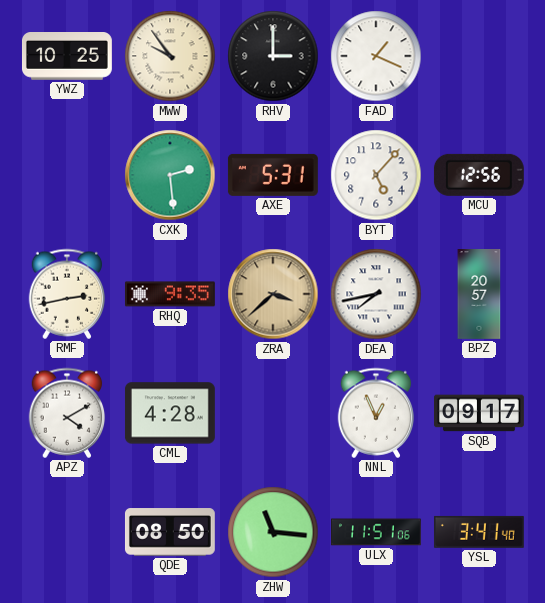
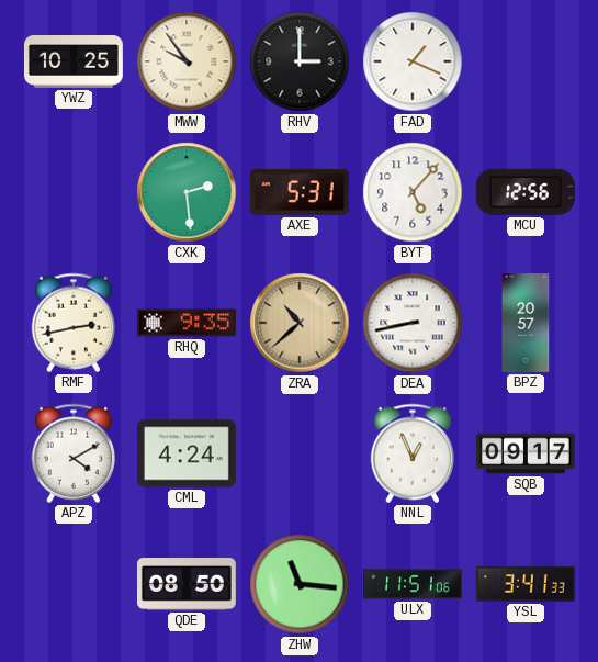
ZRA: 3:38 -> 10:38
DEA: 7:43 -> 8:43
CML: 4:28 -> 4:24
YSL: 3:41:40 -> 3:41:33
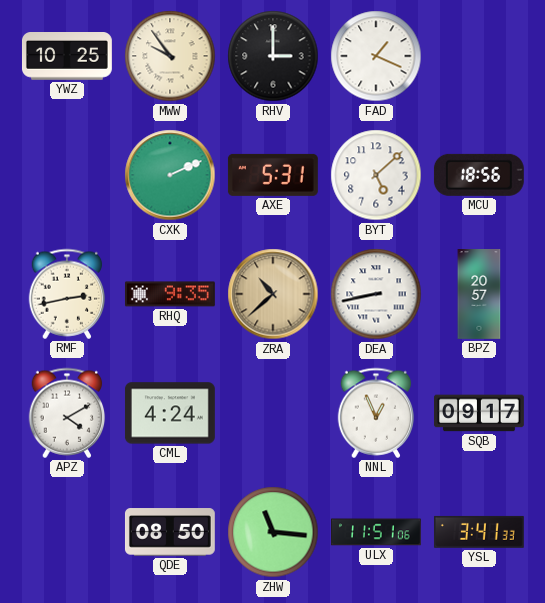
CXK: 2:29 -> 2:11
BYT: 5:07 -> 5:08
MCU: 12:56 -> 18:56
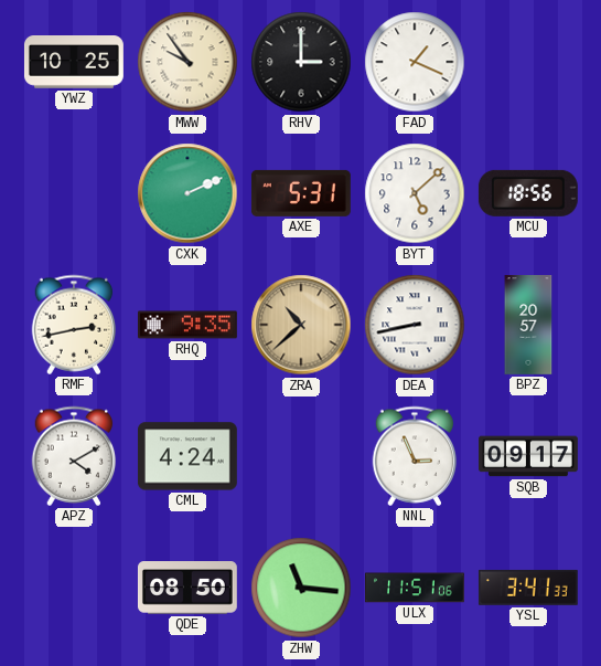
NNL: 12:56 -> 2:56
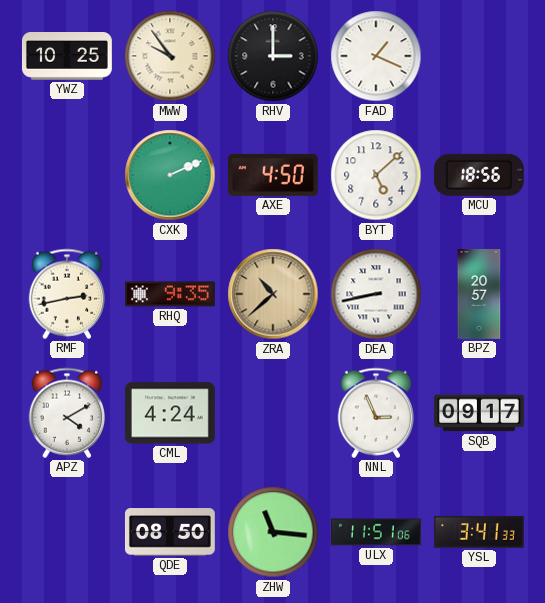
AXE: 5:31 -> 4:50
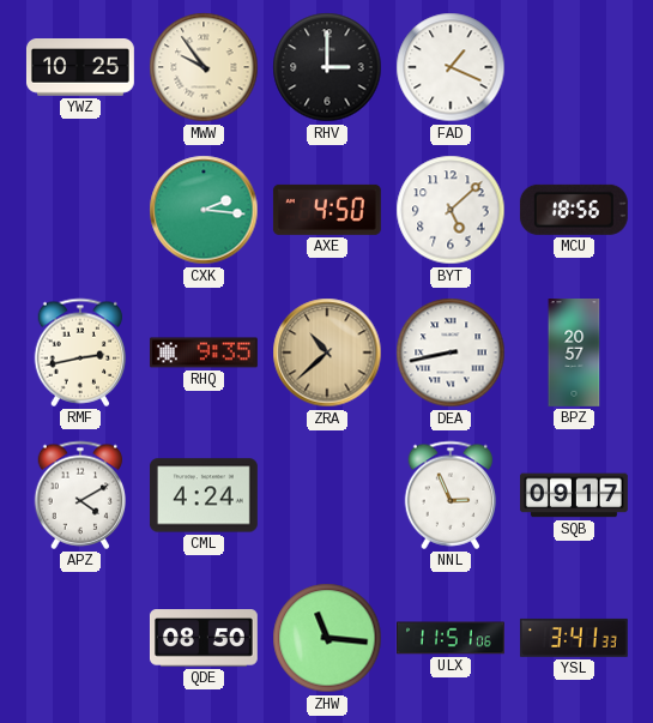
CXK: 2:11 -> 2:16
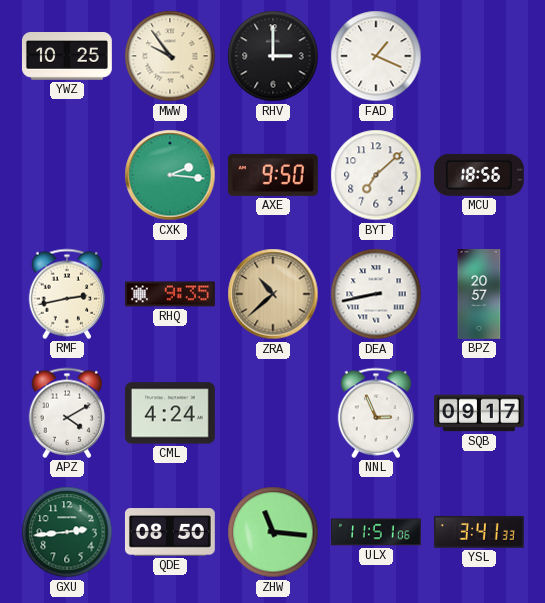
AXE: 4:50 -> 9:50
BYT: 5:08 -> 7:08
GXU: none -> 2:44
